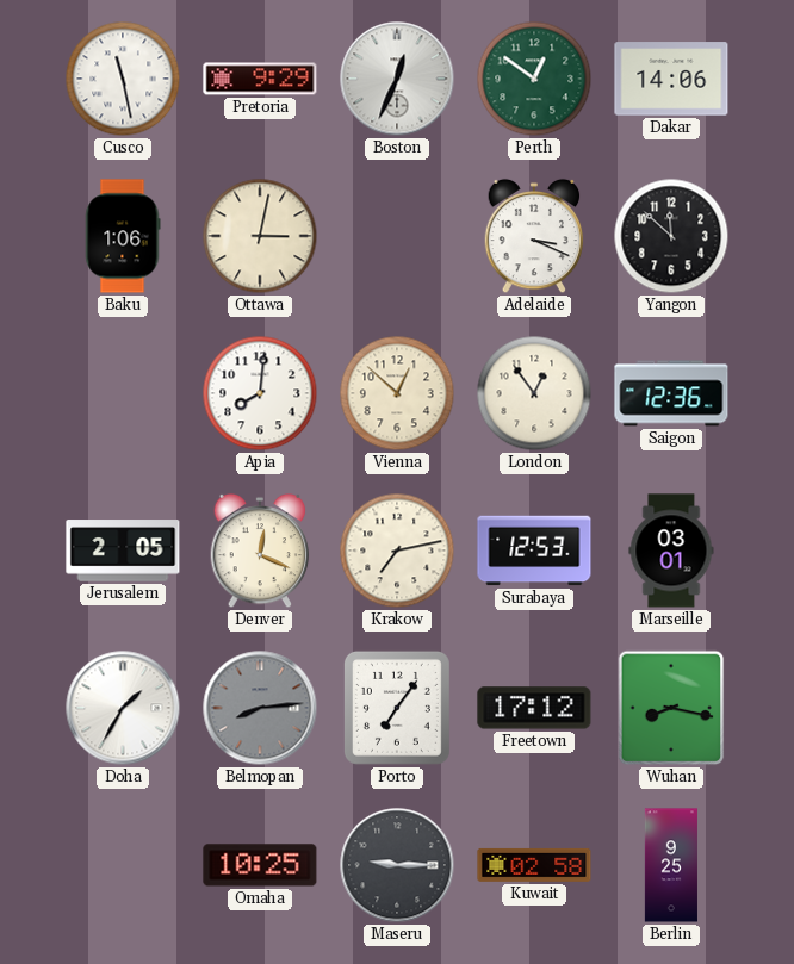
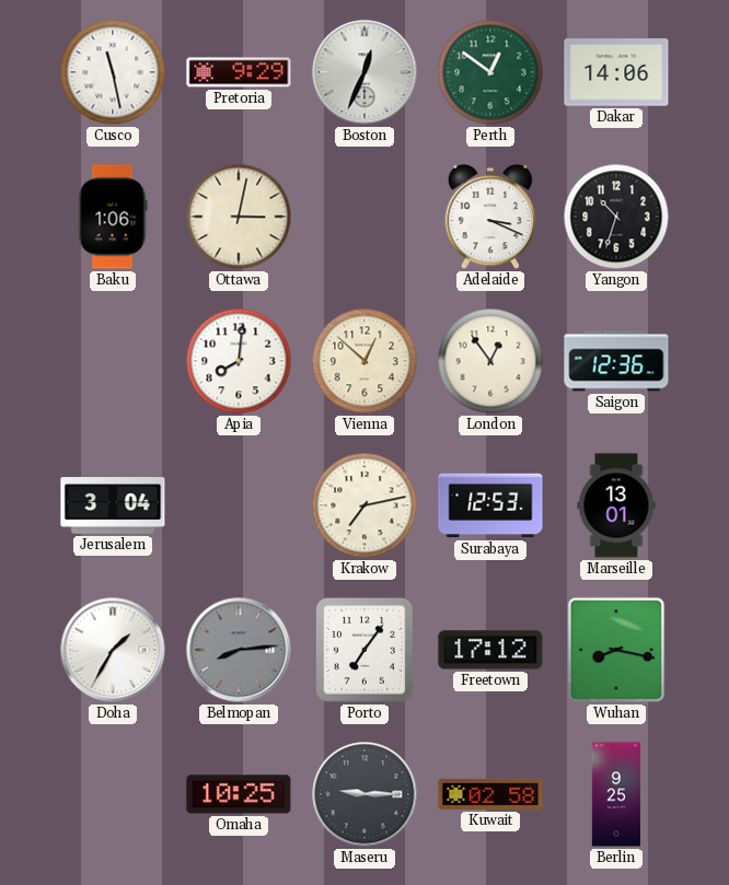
Yangon: 11:52 -> 10:33
Jerusalem: 2:05 -> 3:04
Denver: 12:19 -> none
Marseille: 03:01 -> 13:01
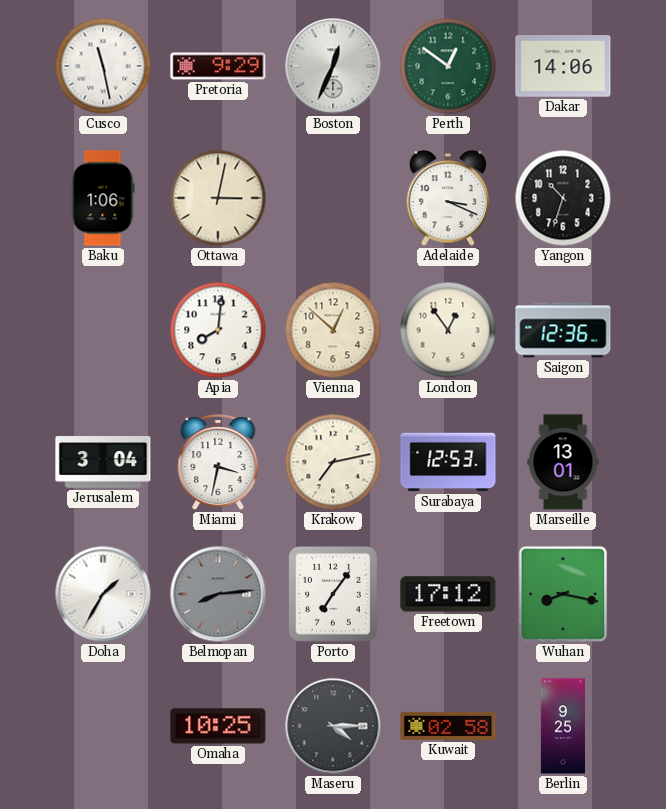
Miami: none -> 3:32
Maseru: 9:15 -> 4:15
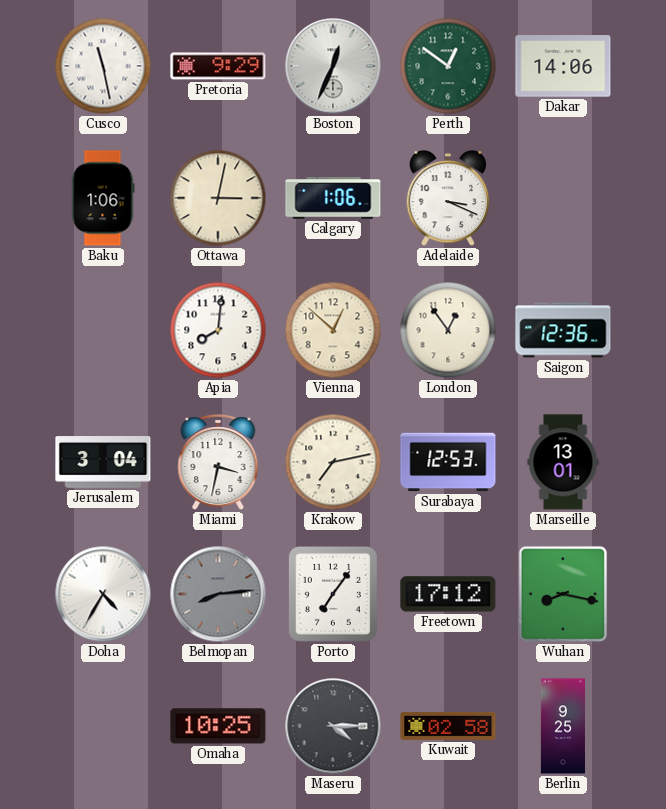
Calgary: none -> 1:06
Yangon: 10:33 -> none
Doha: 1:35 -> 4:35
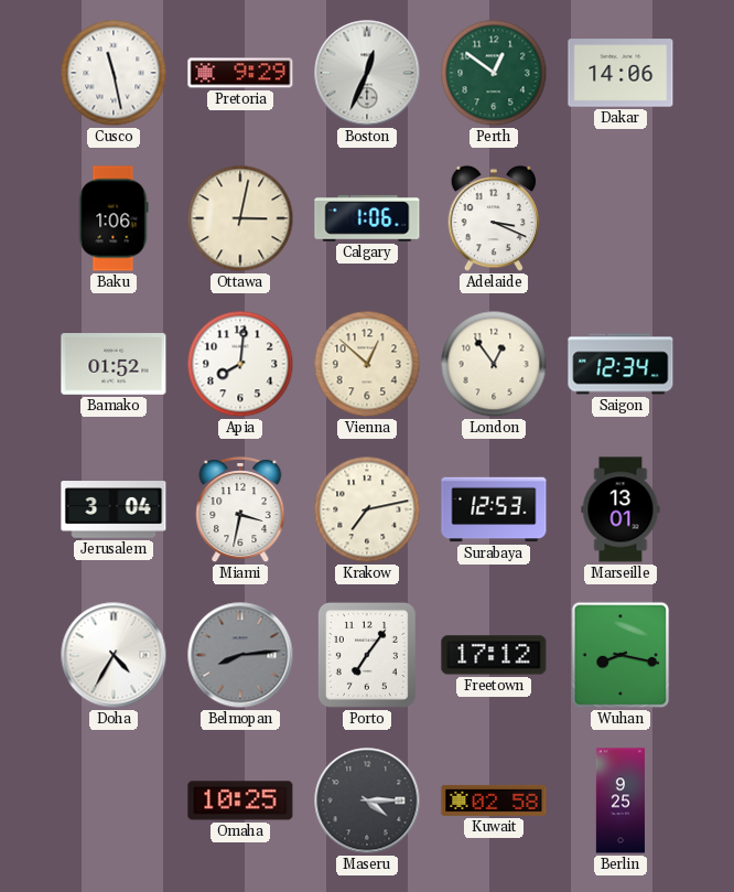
Bamako: none -> 01:52
Saigon: 12:36 -> 12:34
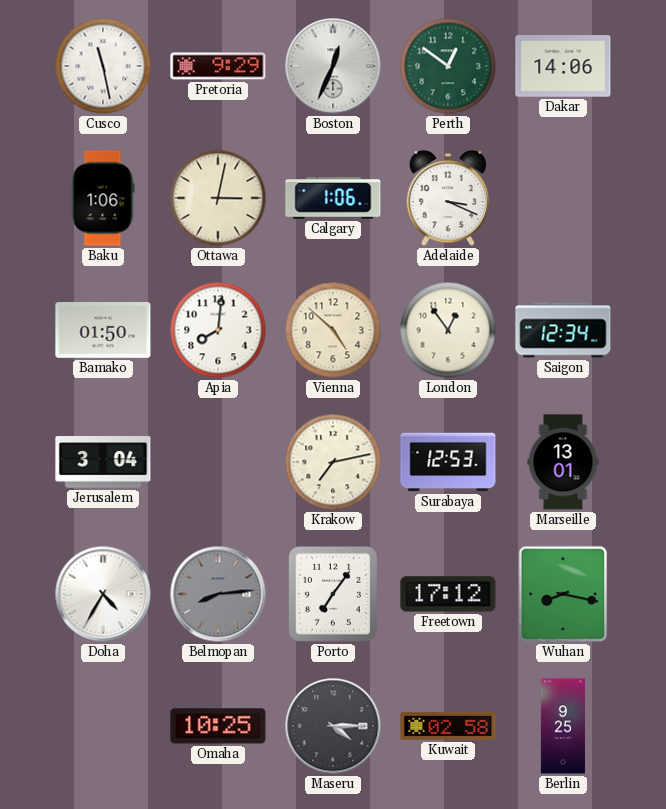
Bamako: 01:52 -> 01:50
Vienna: 12:52 -> 4:52
Miami: 3:32 -> none
